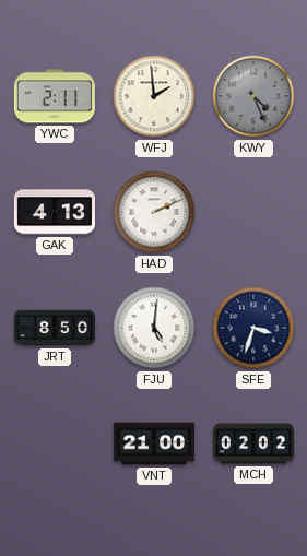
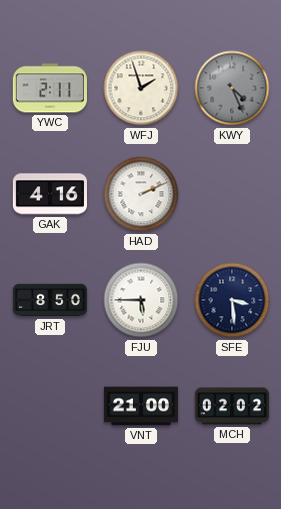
WFJ: 1:59 -> 1:57
GAK: 4:13 -> 4:16
FJU: 5:01 -> 5:45
SFE: 3:33 -> 3:29
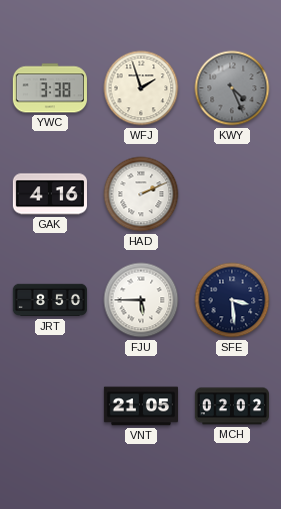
YWC: 2:11 -> 3:38
VNT: 21:00 -> 21:05
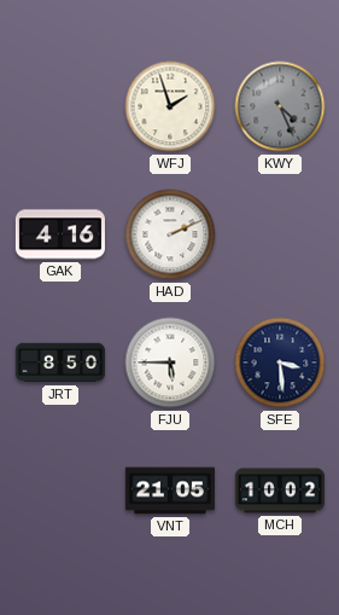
YWC: 3:38 -> none
MCH: 02:02 -> 10:02
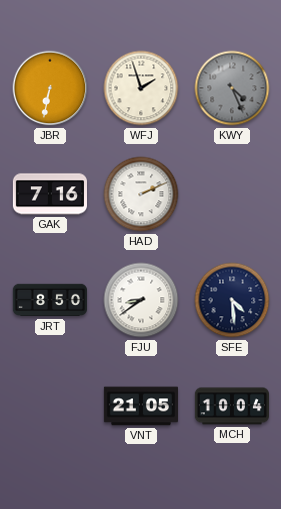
JBR: none -> 6:32
GAK: 4:16 -> 7:16
FJU: 5:45 -> 8:39
SFE: 3:29 -> 4:29
MCH: 10:02 -> 10:04
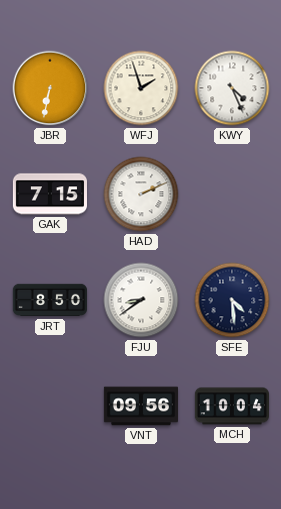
KWY dial: grey -> white
GAK: 7:16 -> 7:15
VNT: 21:05 -> 09:56
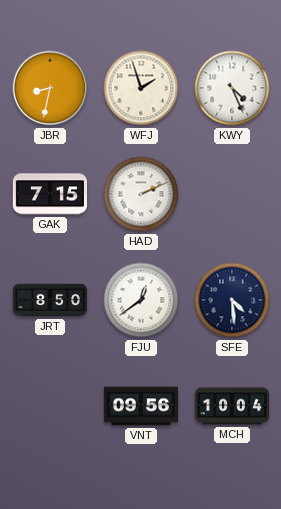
JBR: 6:32 -> 8:32
FJU: 8:39 -> 12:39
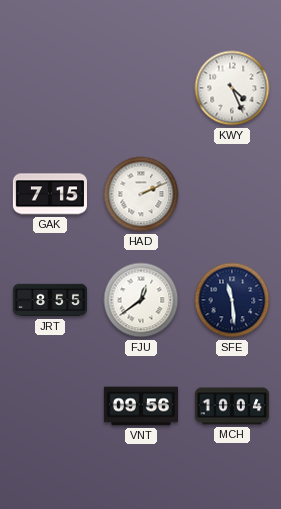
JBR: 8:32 -> none
WFJ: 1:57 -> none
JRT: 8:50 -> 8:55
SFE: 4:29 -> 11:29
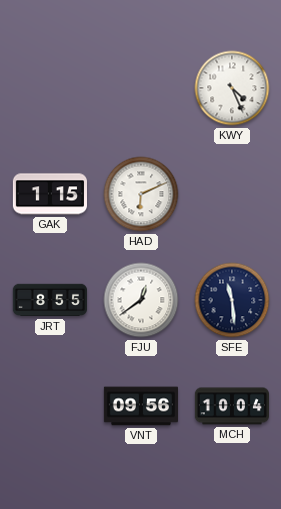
GAK: 7:15 -> 1:15
HAD: 2:11 -> 6:11
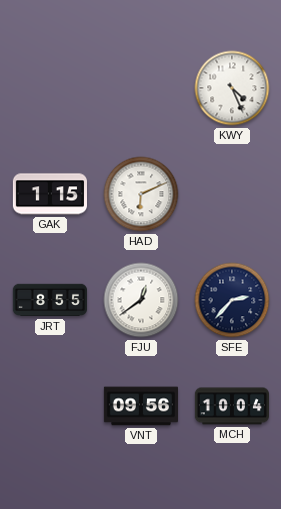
SFE: 11:29 -> 2:37
